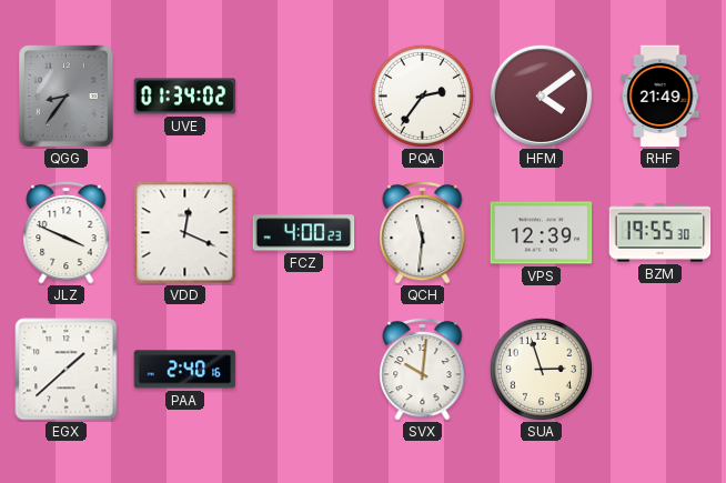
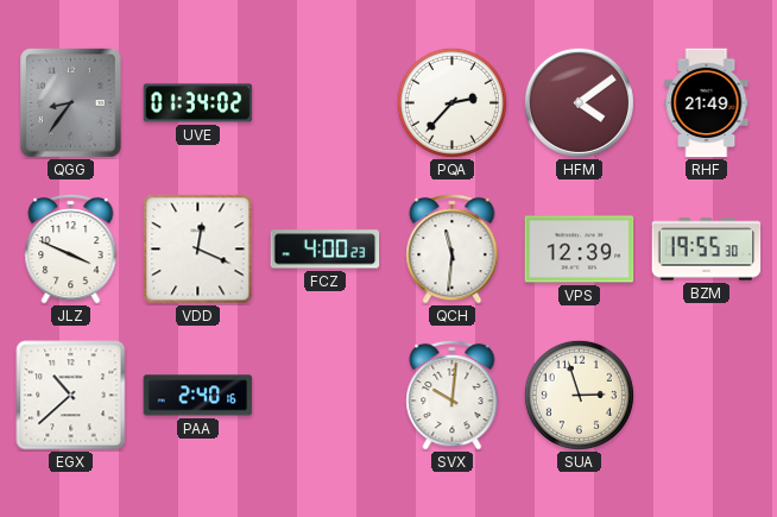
PQA: 2:36 -> 2:37
EGX: 1:38 -> 10:38
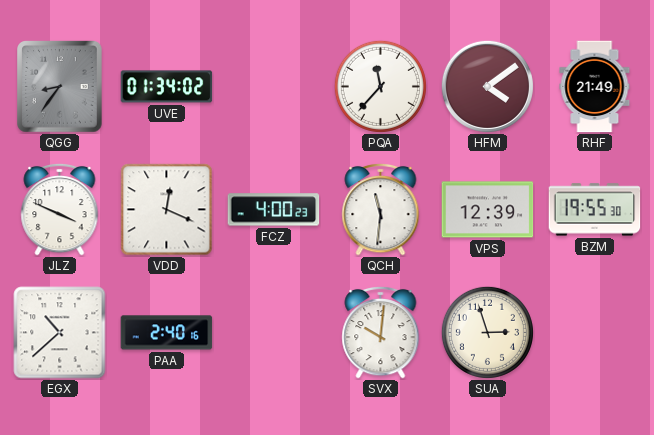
PQA: 2:37 -> 11:37
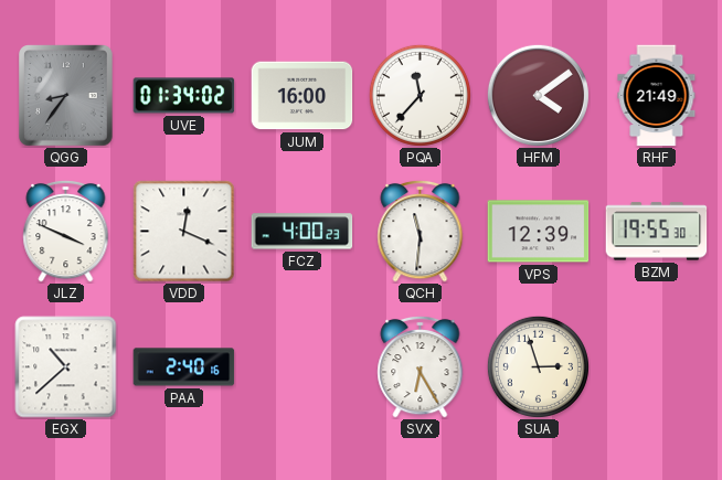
JUM: none -> 16:00
SVX: 10:01 -> 6:25
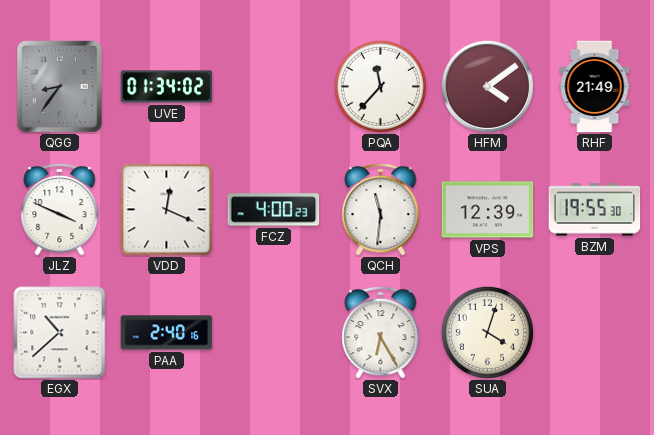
JUM: 16:00 -> none
SUA: 2:57 -> 4:03
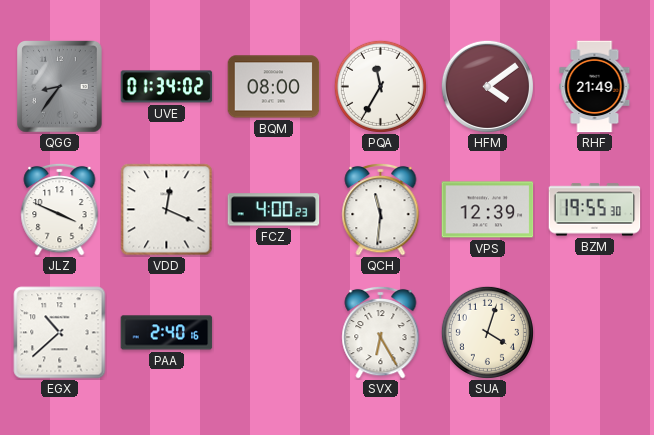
BQM: none -> 08:00
PQA: 11:37 -> 11:35
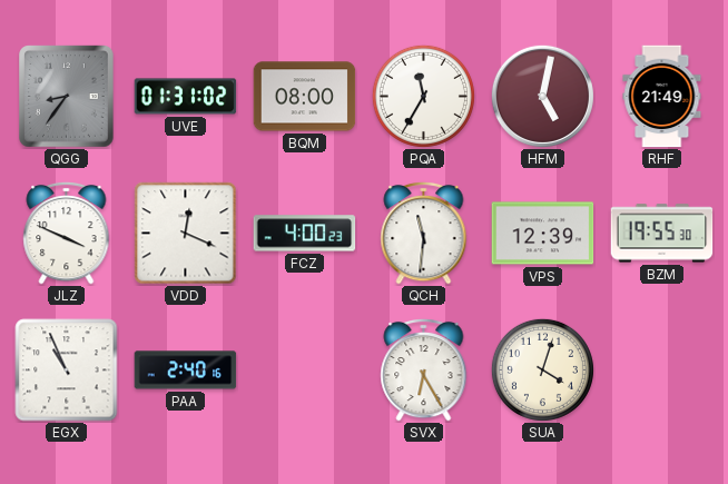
UVE: 01:34 -> 01:31
HFM: 4:09 -> 5:02
EGX: 10:38 -> 10:56
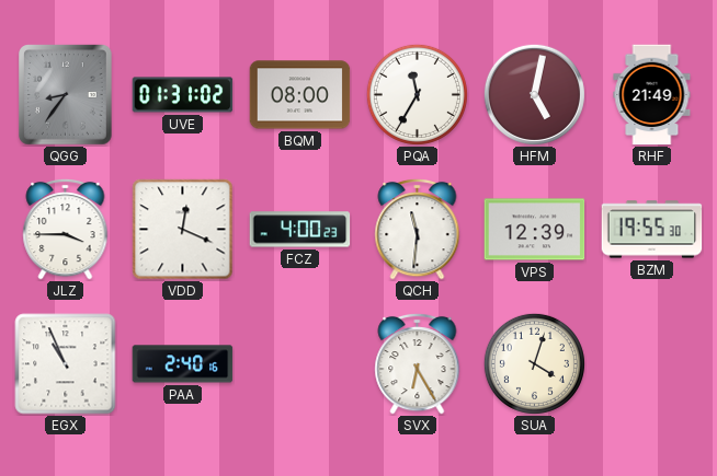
JLZ: 3:49 -> 3:45
